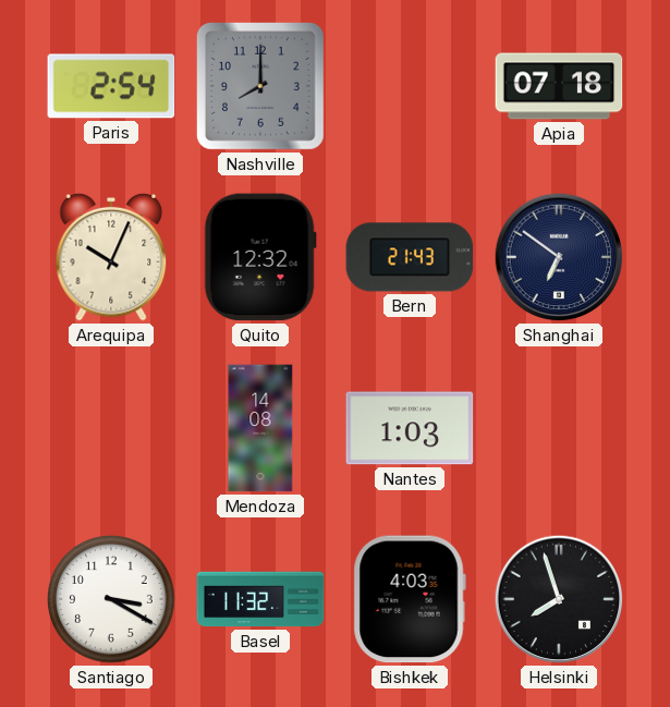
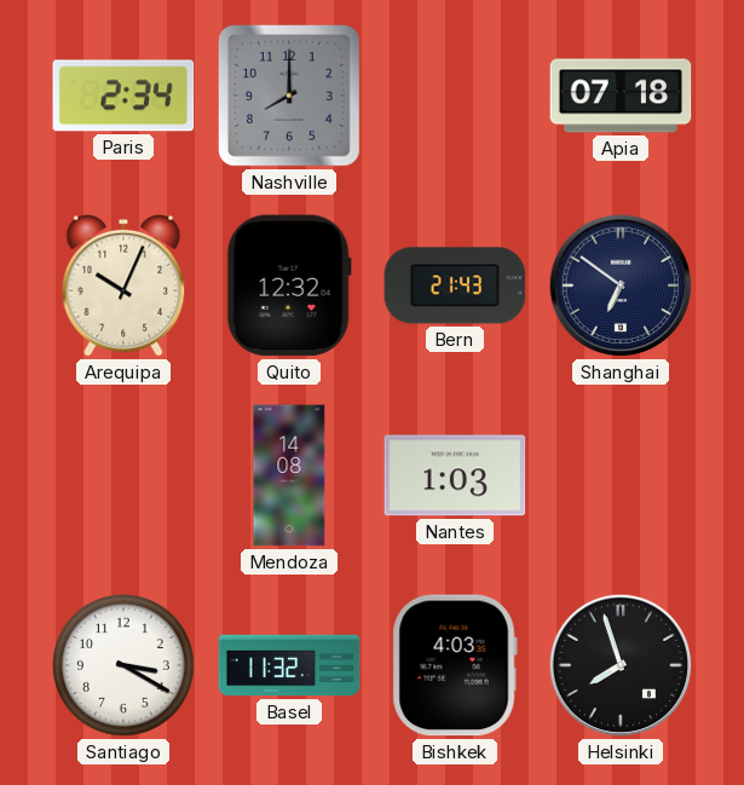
Paris: 2:54 -> 2:34
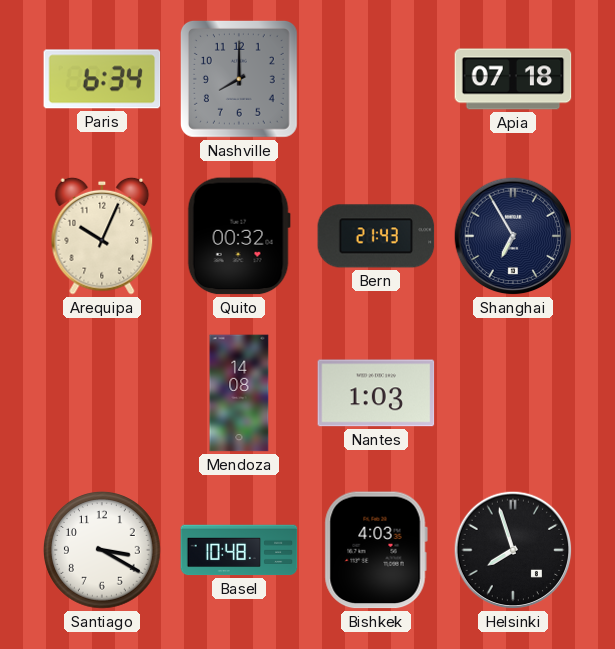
Paris: 2:34 -> 6:34
Quito: 12:32 -> 00:32
Shanghai: 6:51 -> 6:55
Basel: 11:32 -> 10:48
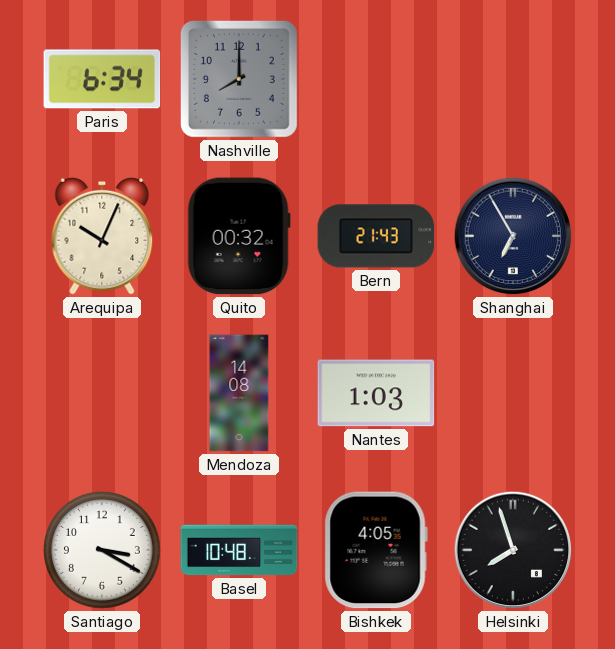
Apia: 07:18 -> none
Bishkek: 4:03 -> 4:05
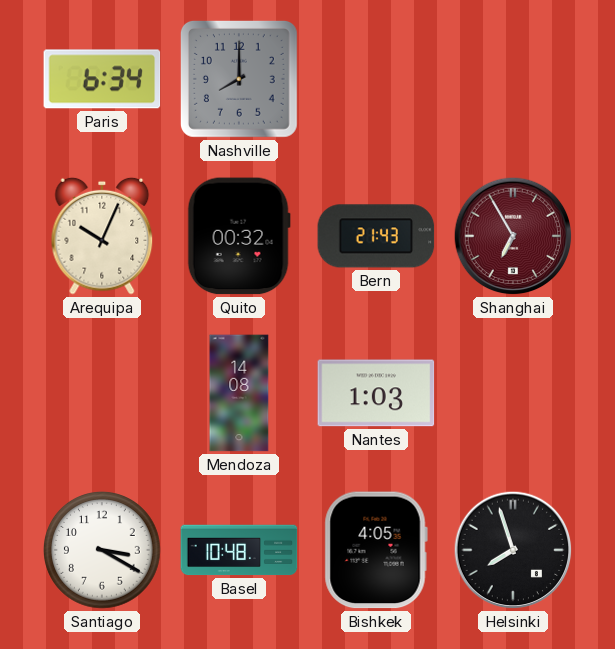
Shanghai dial: navy -> burgundy
